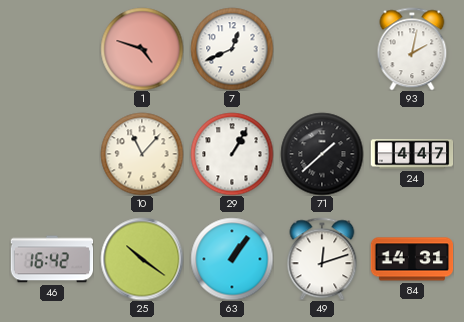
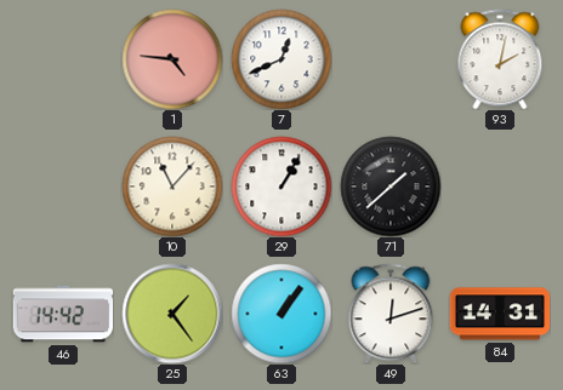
1: 4:48 -> 4:46
24: 4:47 -> none
46: 16:42 -> 14:42
25: 10:21 -> 1:24
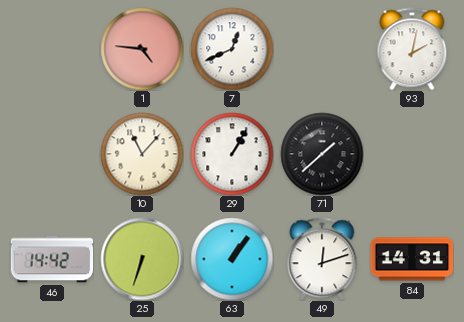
25: 1:24 -> 6:33
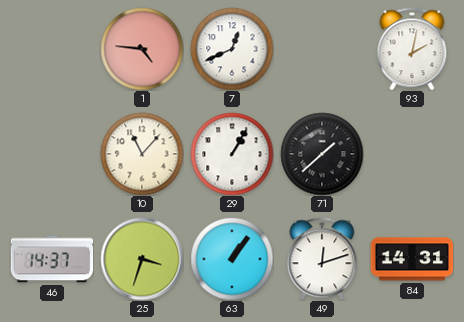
46: 14:42 -> 14:37
25: 6:33 -> 3:33
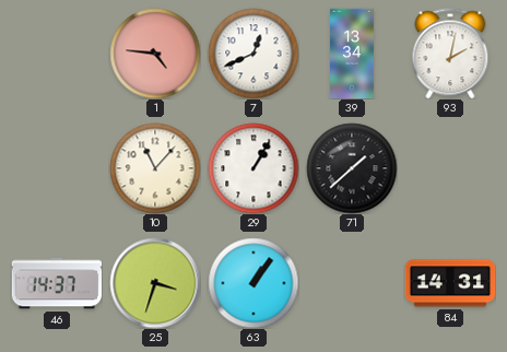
39: none -> 13:34
49: 12:12 -> none
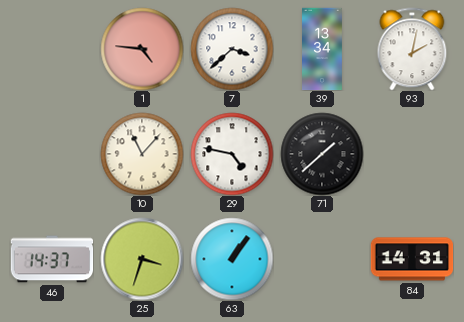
7: 12:41 -> 3:38
29: 1:05 -> 4:47
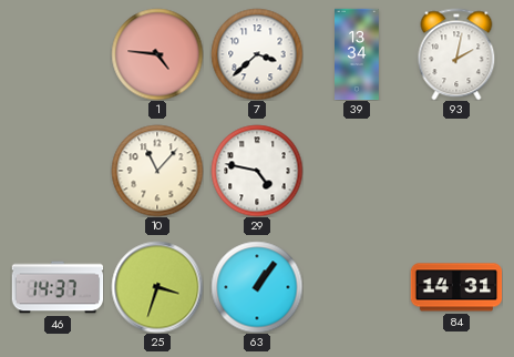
71: 1:38 -> none
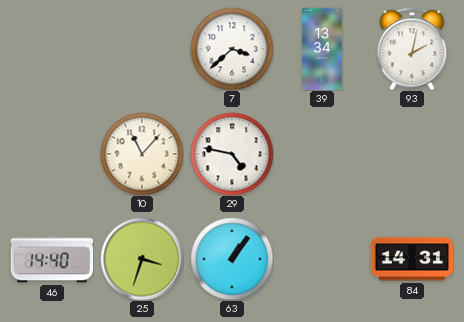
1: 4:46 -> none
46: 14:37 -> 14:40
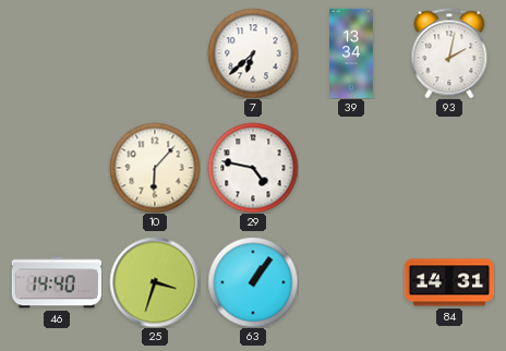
7: 3:38 -> 6:38
10: 11:07 -> 6:07
